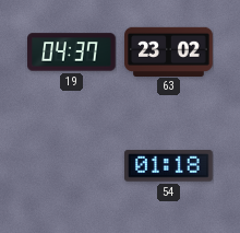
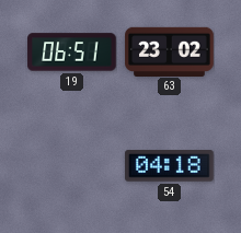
19: 04:37 -> 06:51
54: 01:18 -> 04:18
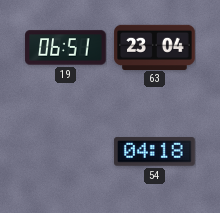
63: 23:02 -> 23:04
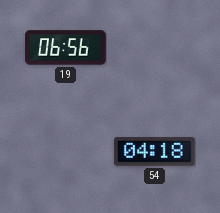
19: 06:51 -> 06:56
63: 23:04 -> none
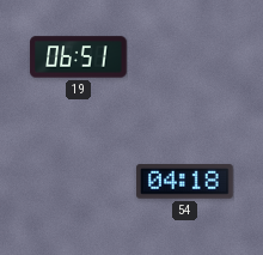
19: 06:56 -> 06:51
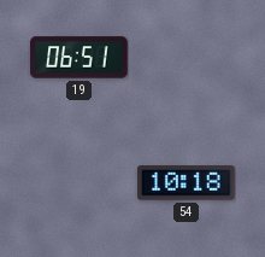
54: 04:18 -> 10:18
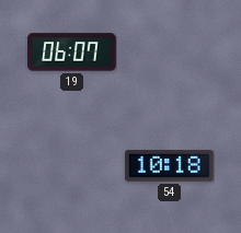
19: 06:51 -> 06:07
